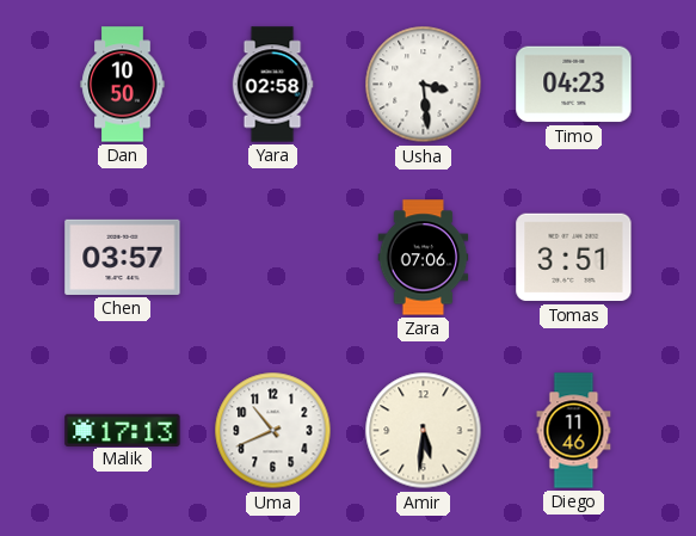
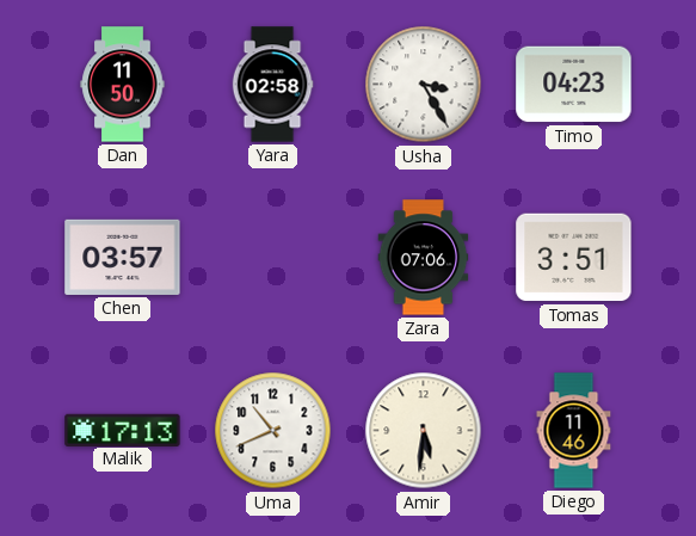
Dan: 10:50 -> 11:50
Usha: 3:29 -> 3:25
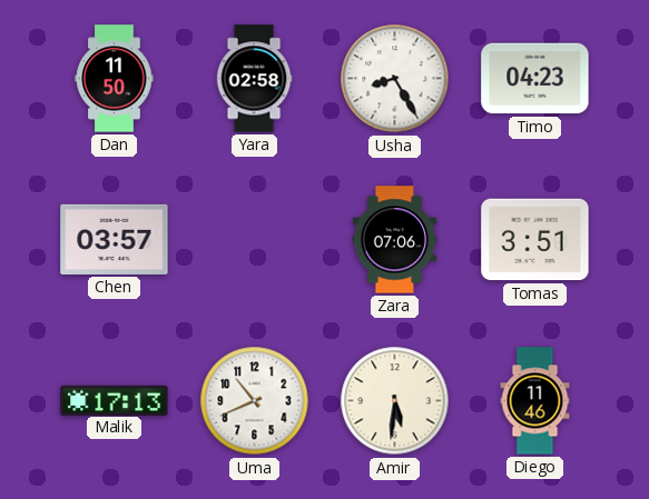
Usha: 3:25 -> 8:25
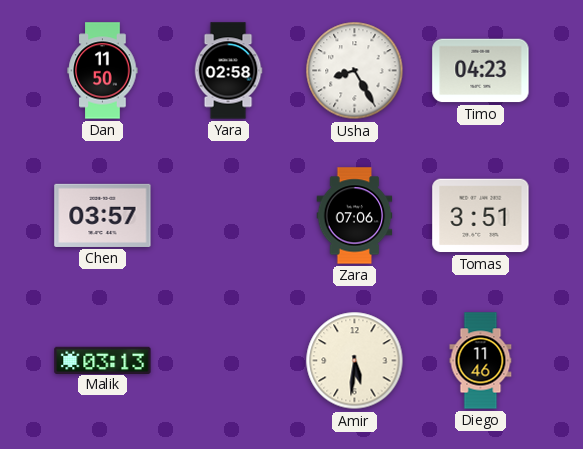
Malik: 17:13 -> 03:13
Uma: 10:41 -> none
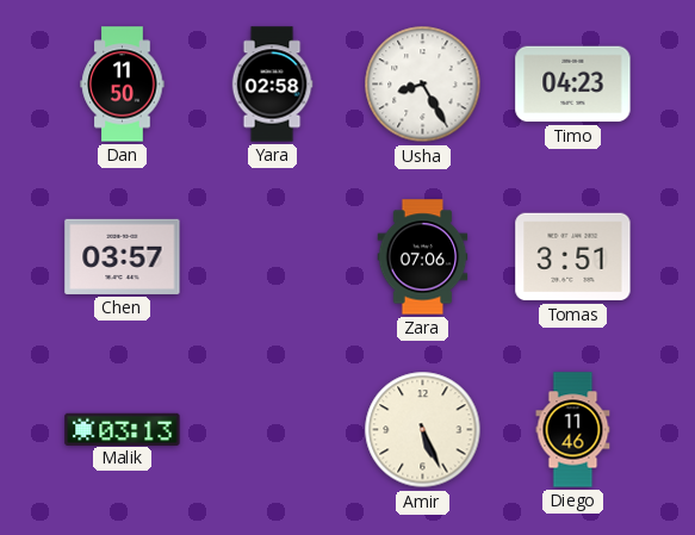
Amir: 5:31 -> 5:26
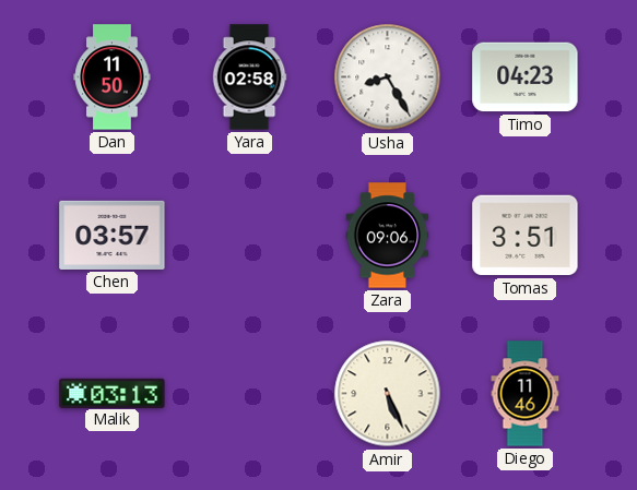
Zara: 07:06 -> 09:06
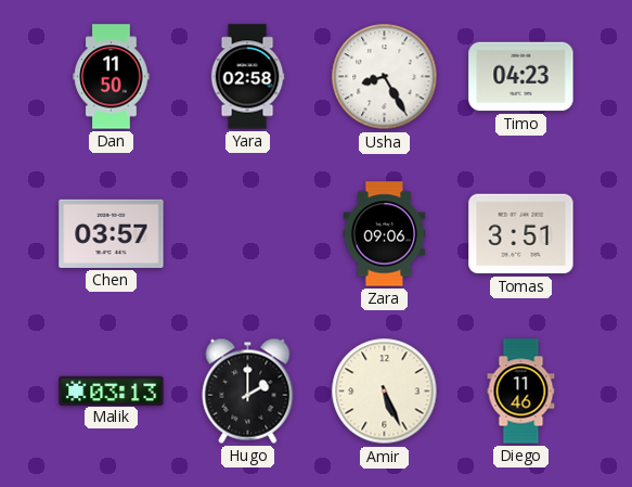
Hugo: none -> 2:00
